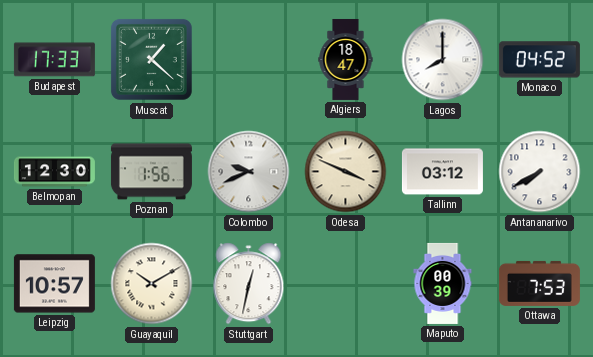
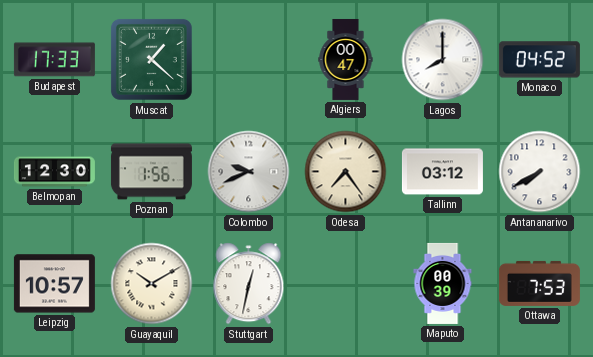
Algiers: 18:47 -> 00:47
Odesa: 3:49 -> 7:24
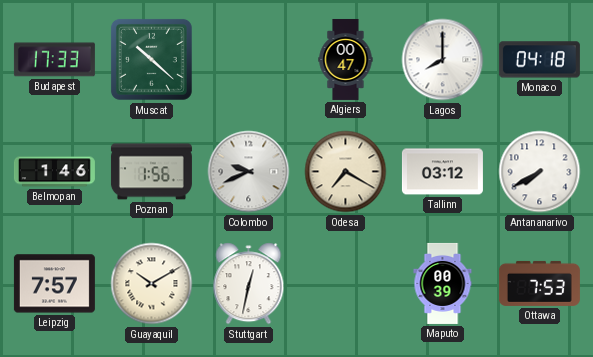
Muscat: 1:22 -> 10:22
Monaco: 04:52 -> 04:18
Belmopan: 12:30 -> 1:46
Odesa: 7:24 -> 7:20
Leipzig: 10:57 -> 7:57
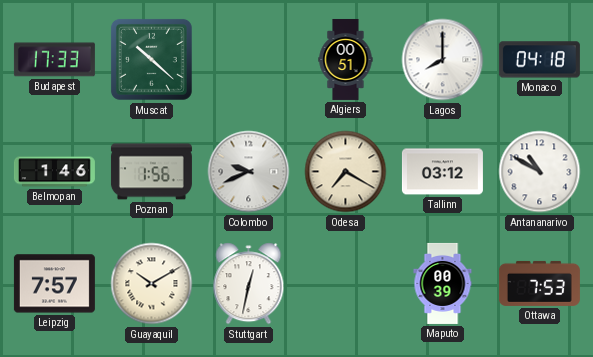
Algiers: 00:47 -> 00:51
Antananarivo: 7:40 -> 10:50
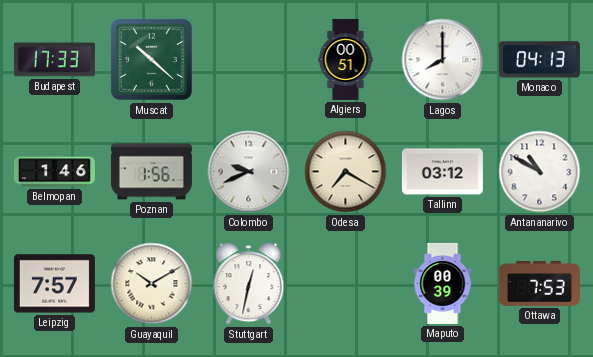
Monaco: 04:18 -> 04:13
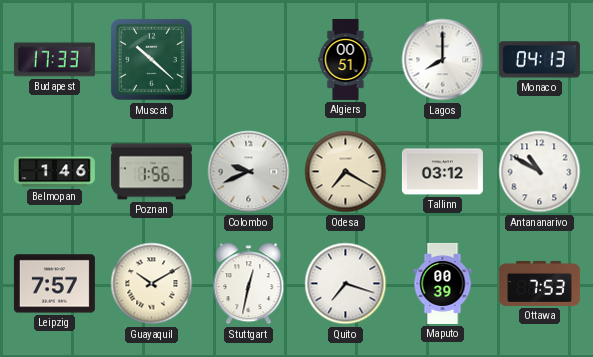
Quito: none -> 7:18
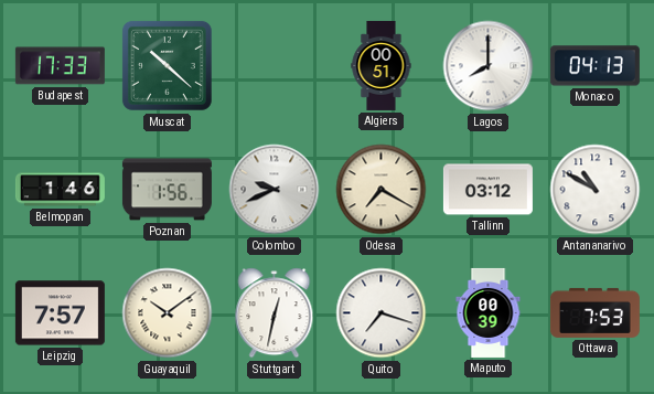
Guayaquil: 10:10 -> 10:09
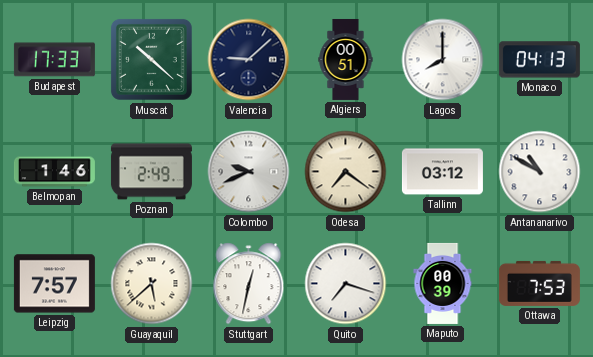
Valencia: none -> 9:08
Poznan: 1:56 -> 2:49
Odesa: 7:20 -> 7:21
Guayaquil: 10:09 -> 5:38
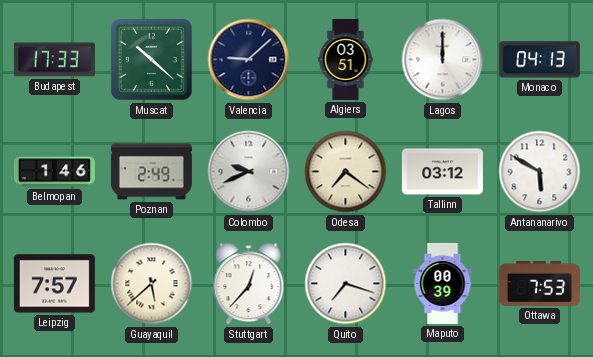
Algiers: 00:51 -> 03:51
Lagos: 8:00 -> 12:00
Antananarivo: 10:50 -> 5:50
Stuttgart: 12:32 -> 12:37
